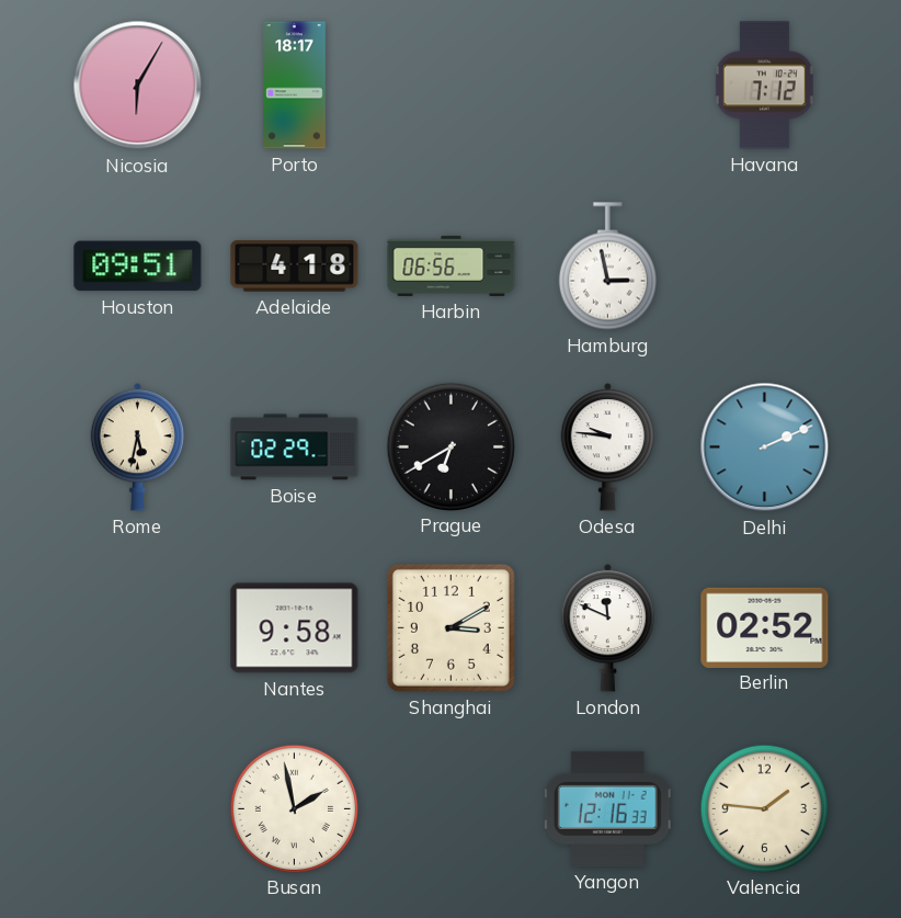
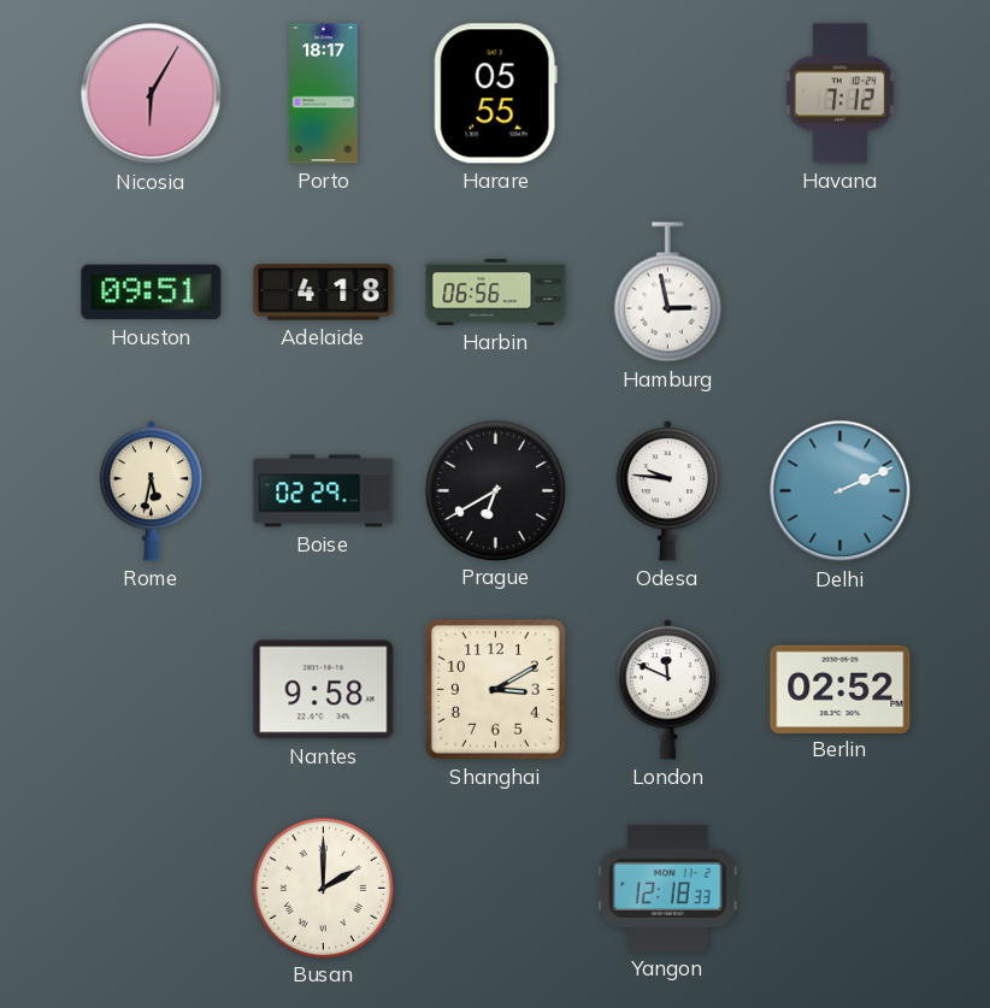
Harare: none -> 05:55
Busan: 1:58 -> 2:00
Yangon: 12:16 -> 12:18
Valencia: 1:46 -> none
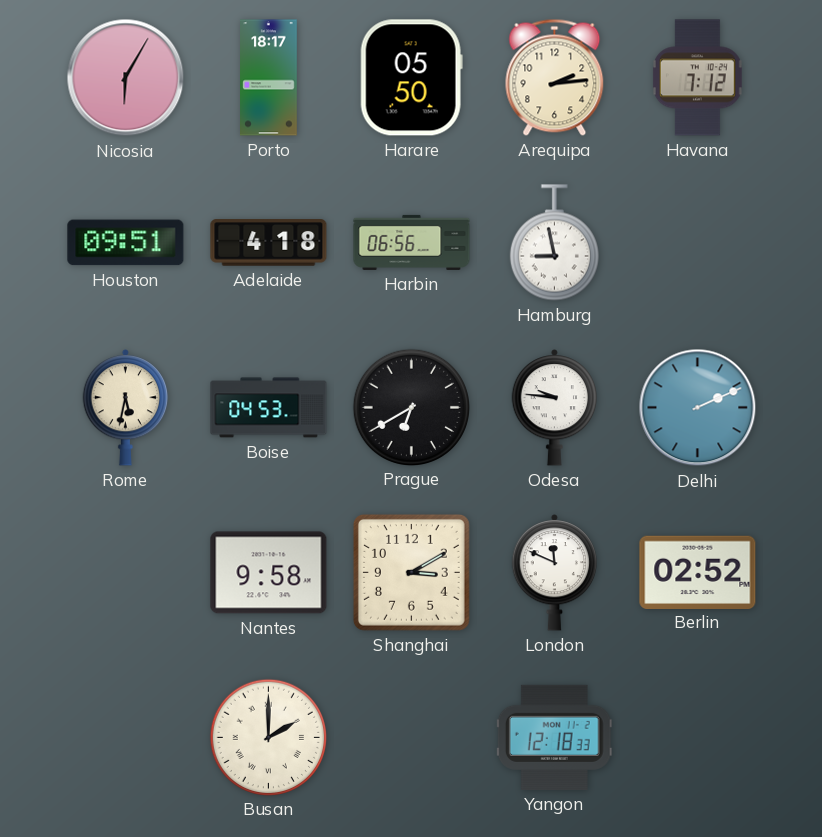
Harare: 05:55 -> 05:50
Arequipa: none -> 2:14
Hamburg: 2:58 -> 8:58
Boise: 02:29 -> 04:53
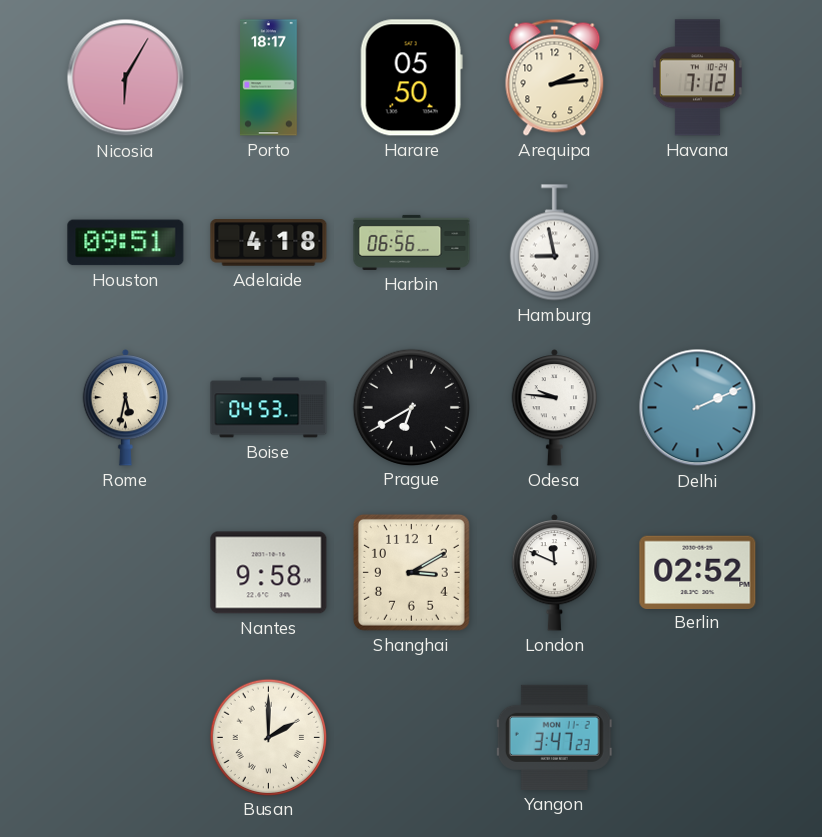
Yangon: 12:18 -> 3:47
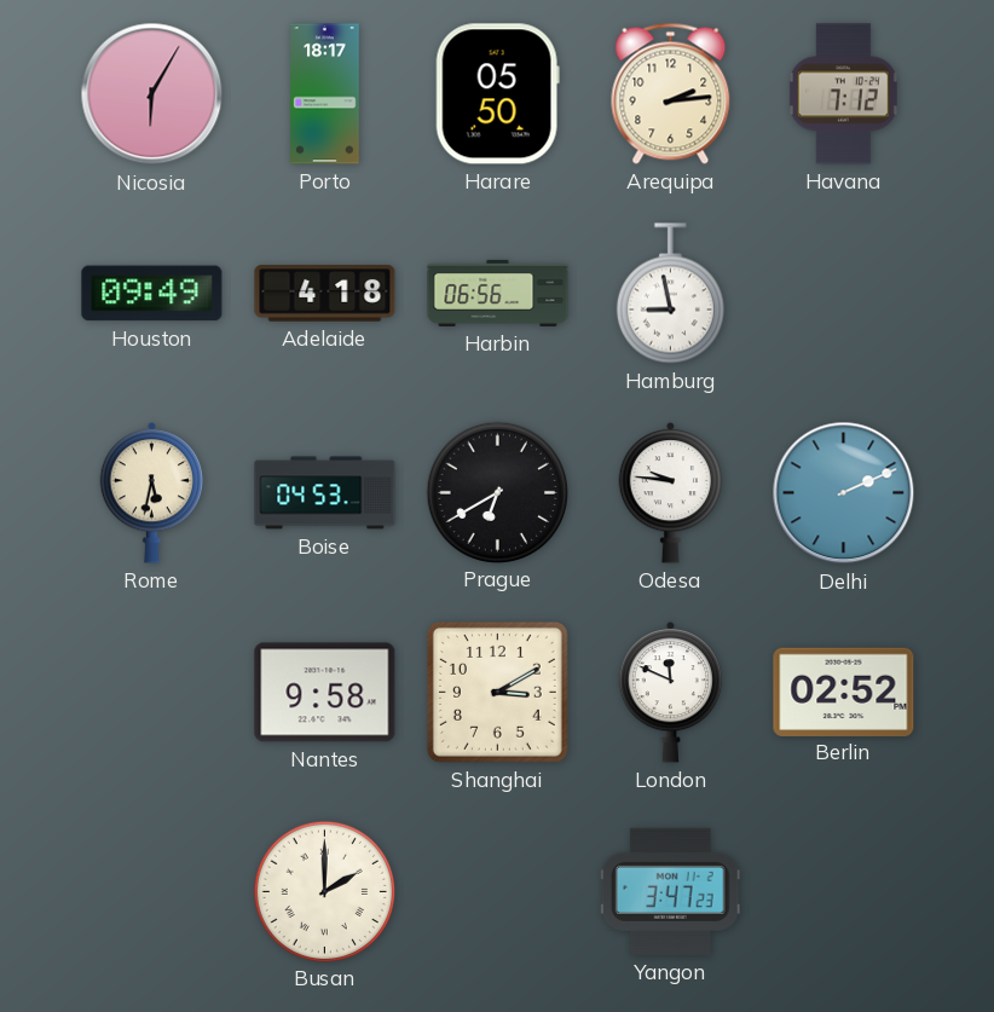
Houston: 09:51 -> 09:49
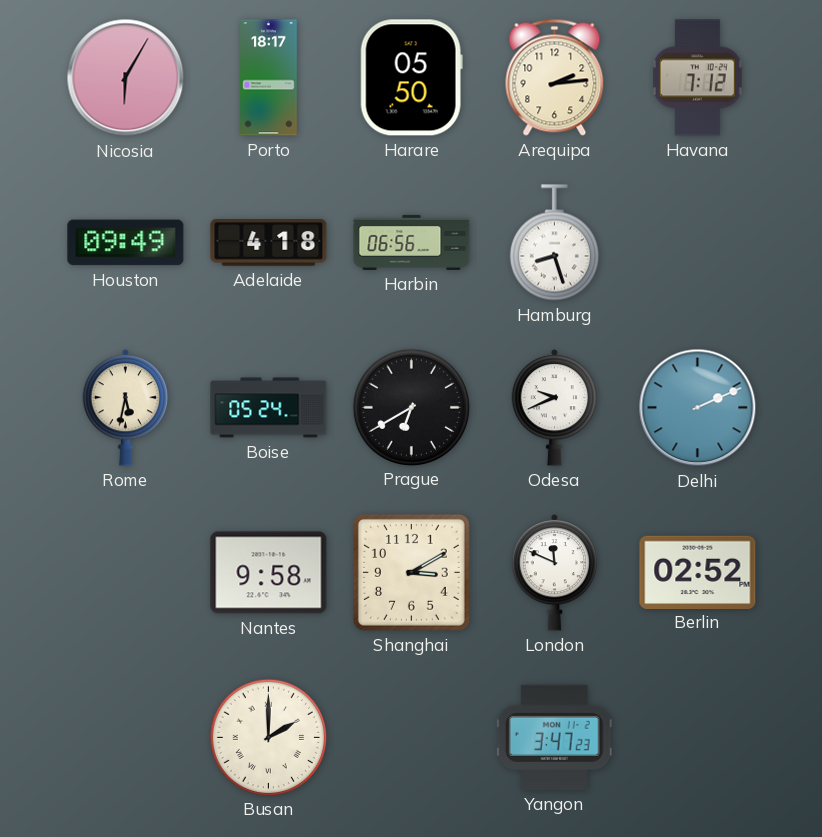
Hamburg: 8:58 -> 8:27
Boise: 04:53 -> 05:24
Odesa: 9:46 -> 9:41
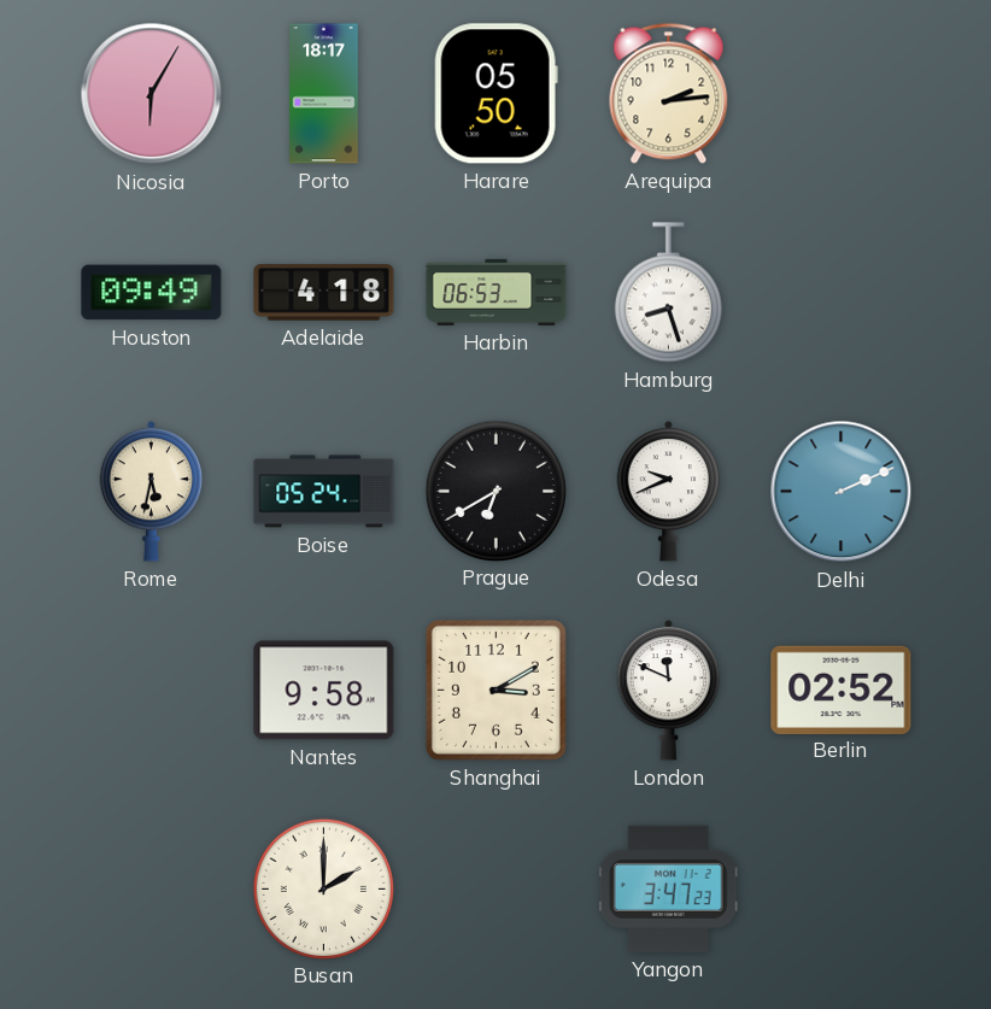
Havana: 7:12 -> none
Harbin: 06:56 -> 06:53
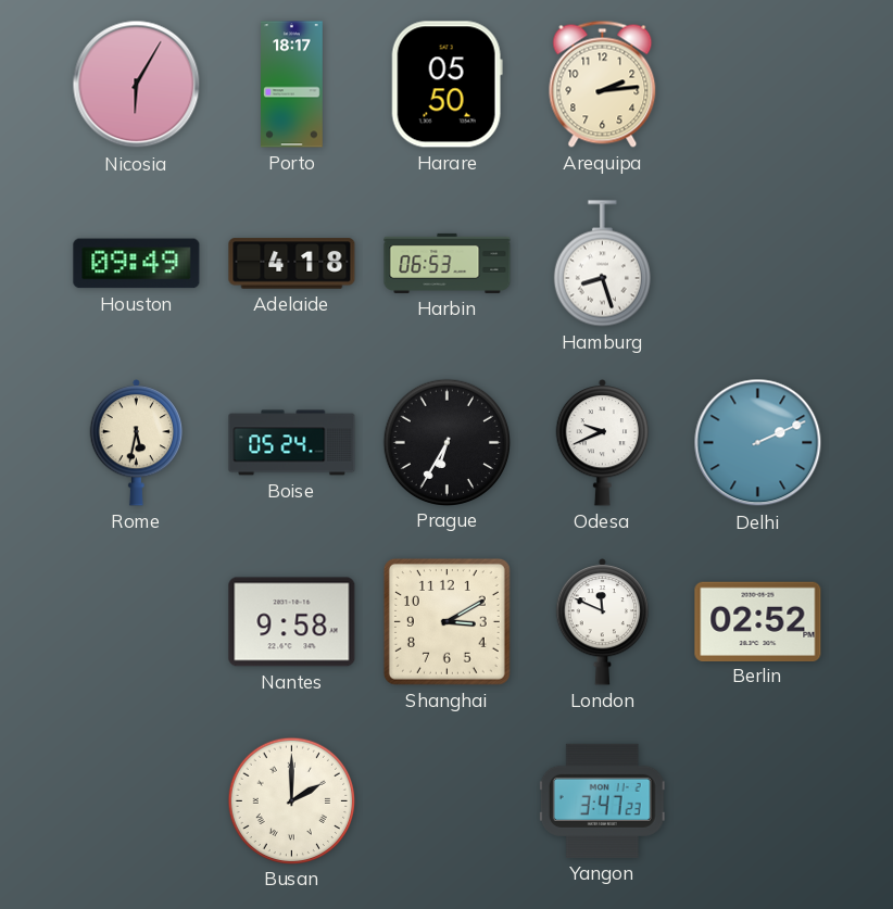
Prague: 6:40 -> 6:35
